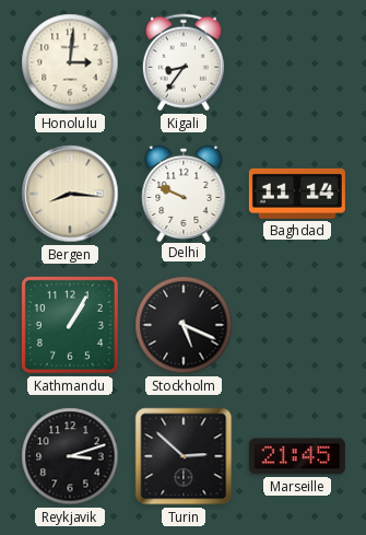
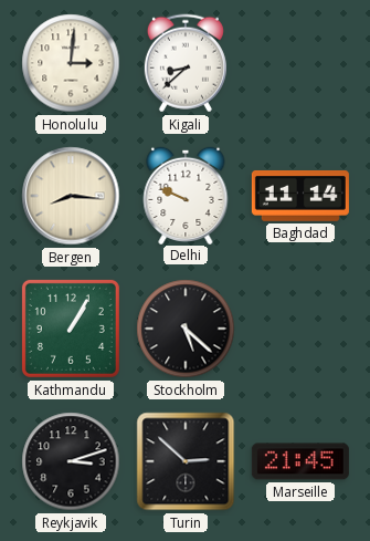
Kigali: 8:36 -> 8:38
Stockholm: 5:19 -> 5:22
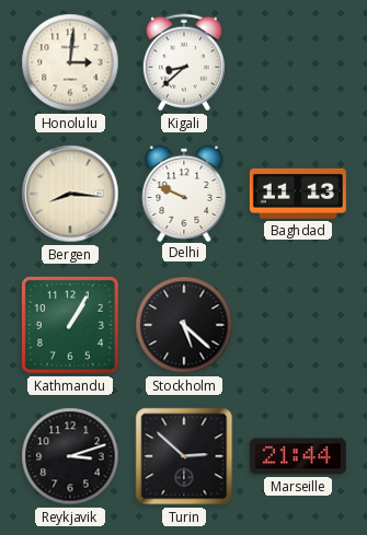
Baghdad: 11:14 -> 11:13
Marseille: 21:45 -> 21:44
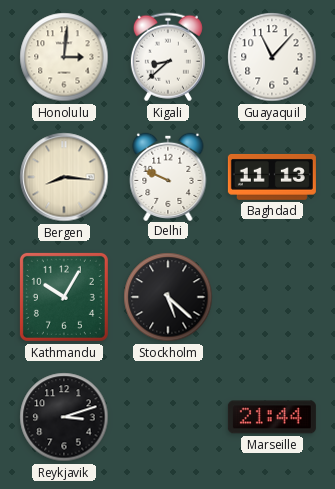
Guayaquil: none -> 11:07
Kathmandu: 1:05 -> 10:05
Turin: 2:52 -> none
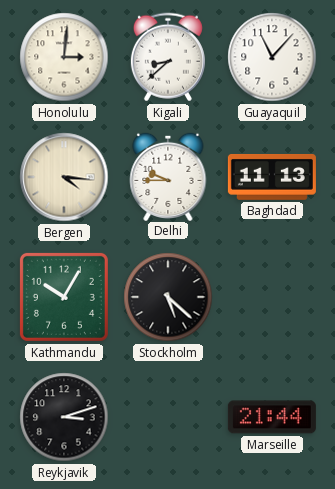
Bergen: 8:16 -> 4:16
Delhi: 9:49 -> 9:45
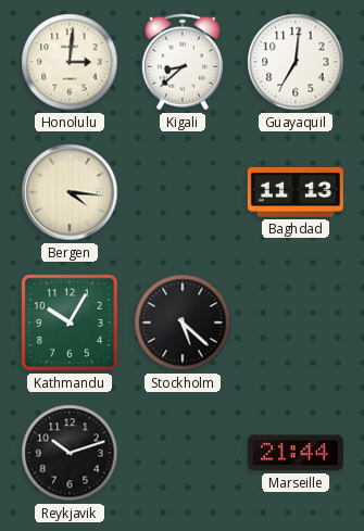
Guayaquil: 11:07 -> 7:01
Delhi: 9:45 -> none
Reykjavik: 3:12 -> 10:12
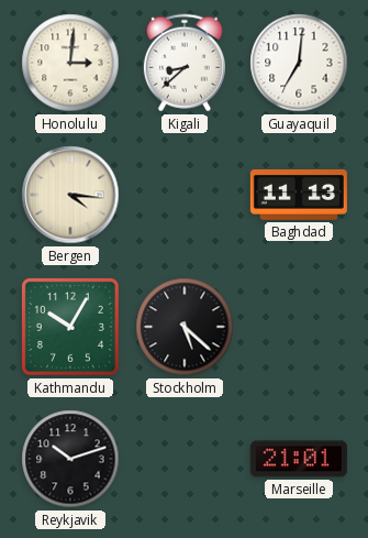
Marseille: 21:44 -> 21:01
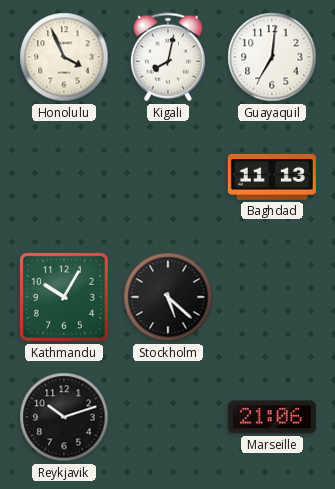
Honolulu: 3:01 -> 3:56
Kigali: 8:38 -> 8:02
Bergen: 4:16 -> none
Marseille: 21:01 -> 21:06
